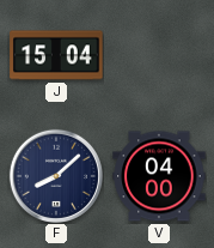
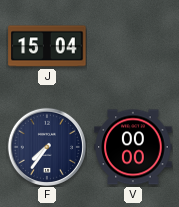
F: 8:08 -> 7:36
V: 04:00 -> 00:00
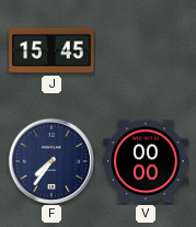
J: 15:04 -> 15:45
